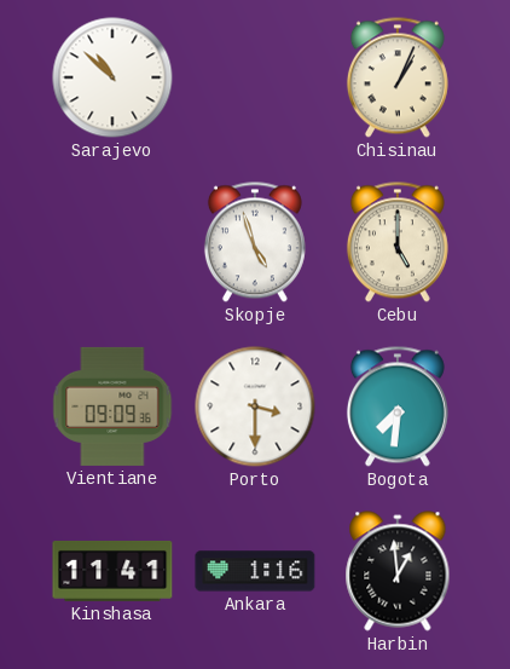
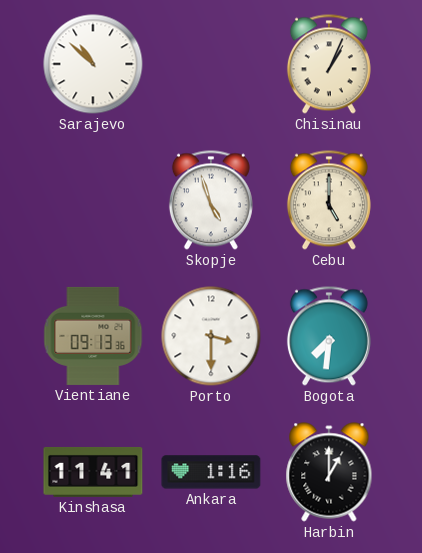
Vientiane: 09:09 -> 09:13
Harbin: 12:59 -> 1:00
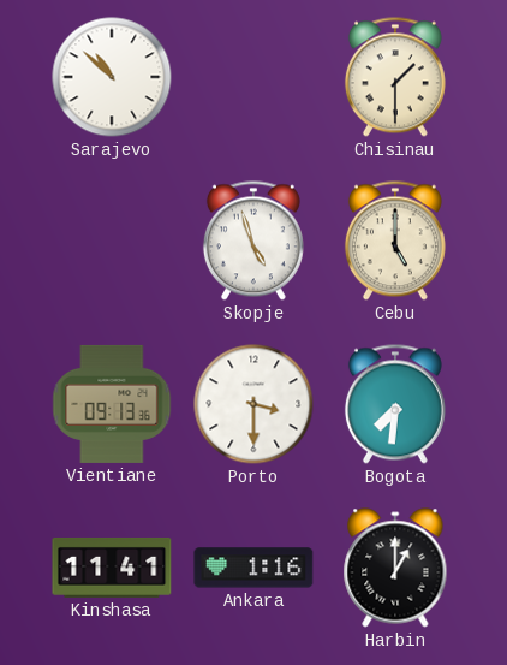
Chisinau: 1:04 -> 1:30
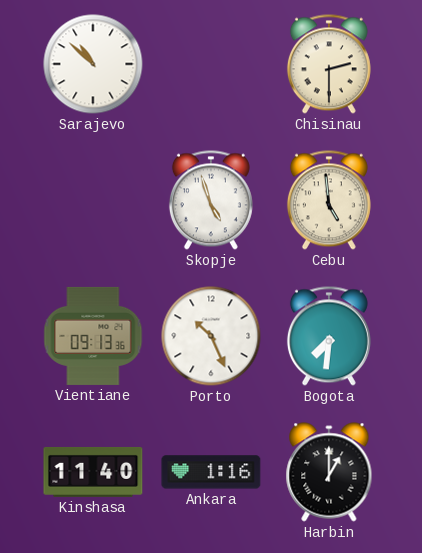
Chisinau: 1:30 -> 2:30
Cebu: 5:00 -> 4:59
Porto: 3:30 -> 10:26
Kinshasa: 11:41 -> 11:40
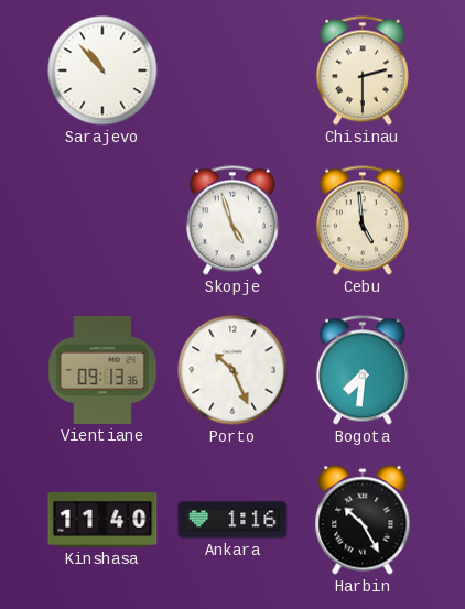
Sarajevo: 10:52 -> 10:53
Harbin: 1:00 -> 10:25
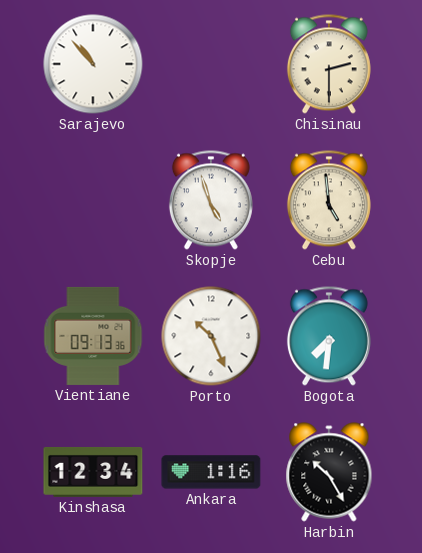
Kinshasa: 11:40 -> 12:34
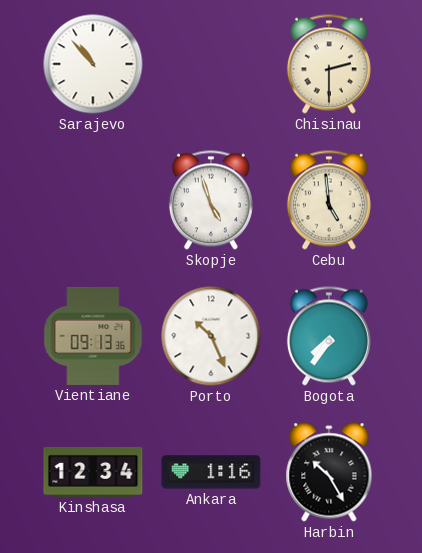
Bogota: 7:31 -> 7:36
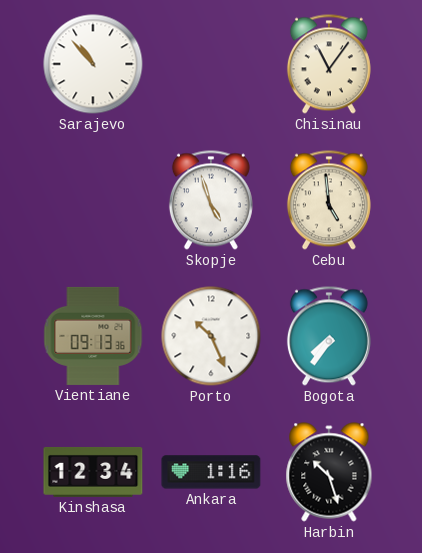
Chisinau: 2:30 -> 11:06
Harbin: 10:25 -> 10:27
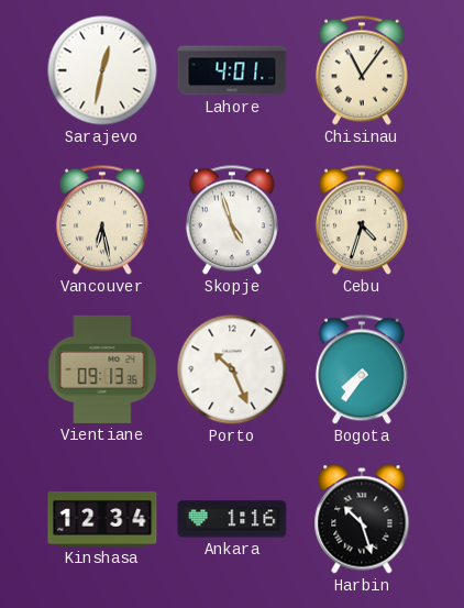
Sarajevo: 10:53 -> 12:32
Lahore: none -> 4:01
Vancouver: none -> 6:28
Cebu: 4:59 -> 4:33
